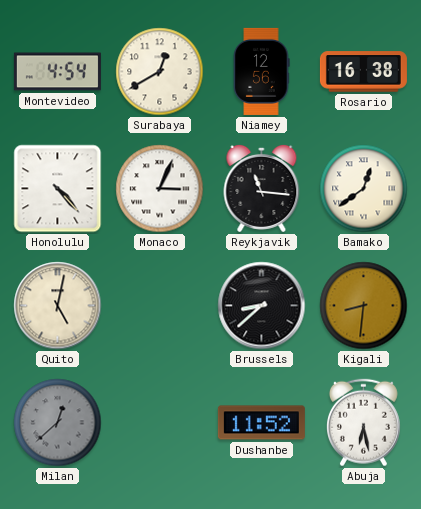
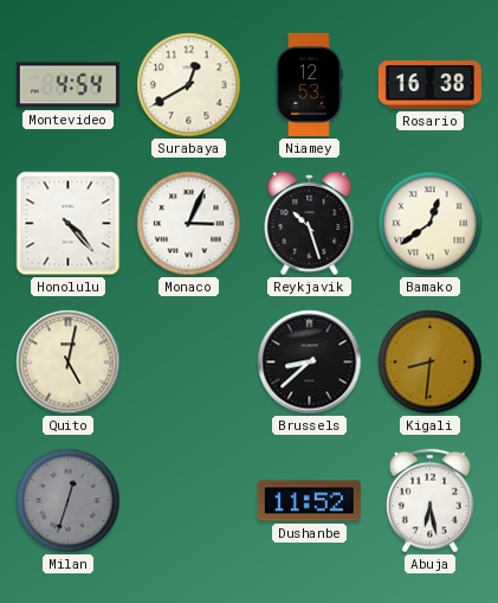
Niamey: 12:56 -> 12:53
Reykjavik: 11:16 -> 10:27
Milan: 12:38 -> 12:33
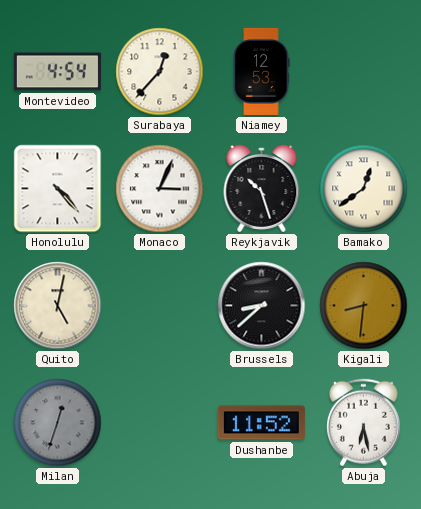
Surabaya: 12:40 -> 12:37
Rosario: 16:38 -> none
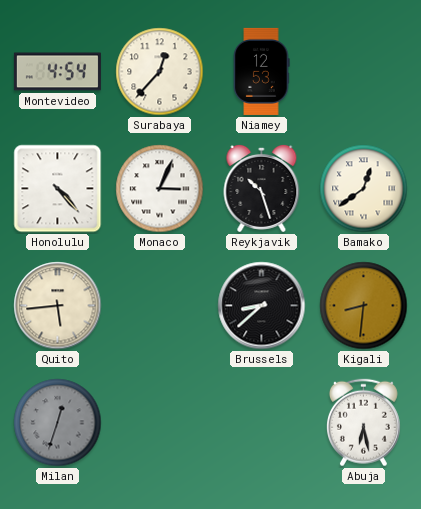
Quito: 5:02 -> 5:44
Dushanbe: 11:52 -> none
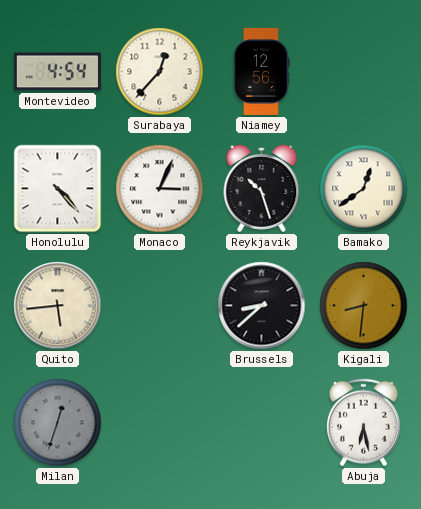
Niamey: 12:53 -> 12:56
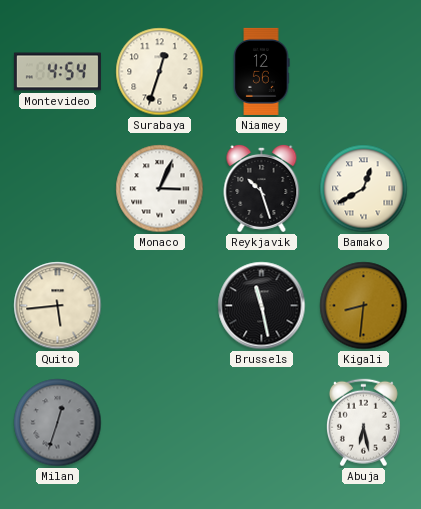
Surabaya: 12:37 -> 12:33
Honolulu: 4:23 -> none
Bamako: 12:39 -> 12:40
Brussels: 8:38 -> 11:28
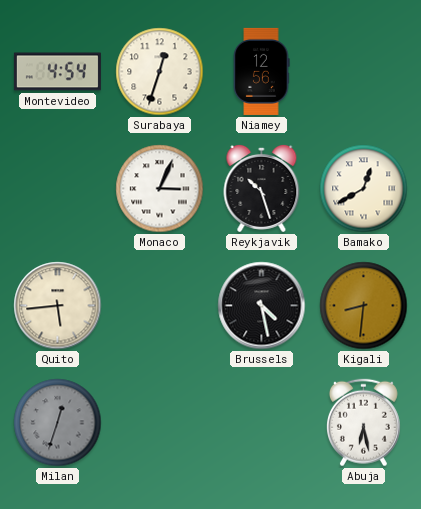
Brussels: 11:28 -> 4:28
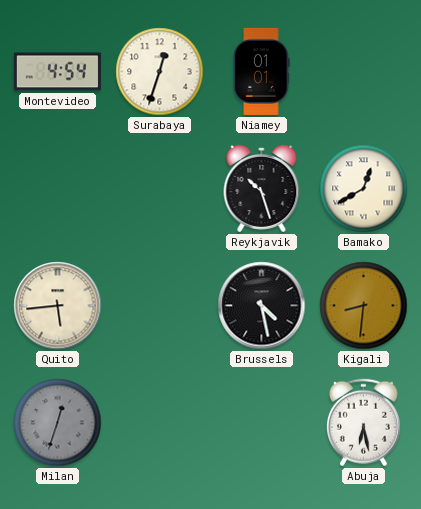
Niamey: 12:56 -> 01:01
Monaco: 3:04 -> none
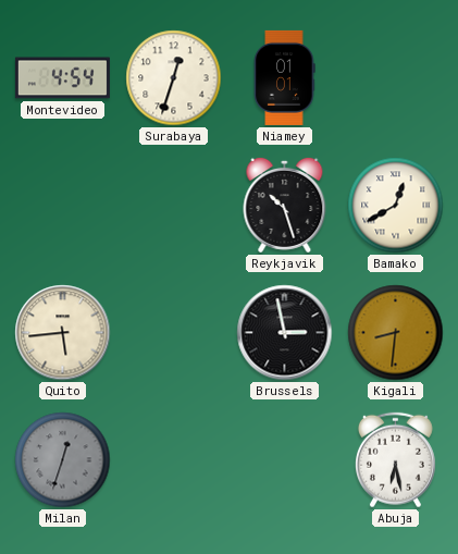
Brussels: 4:28 -> 2:58
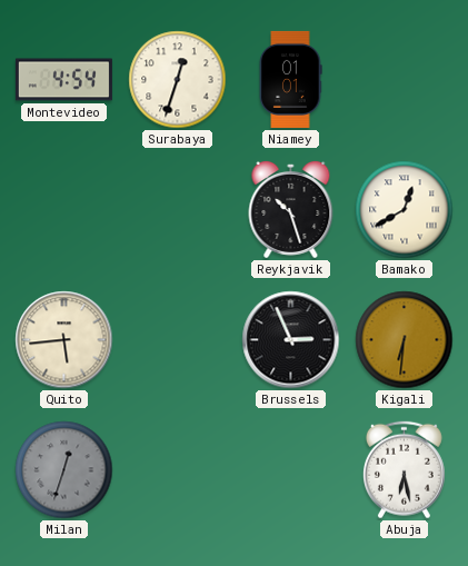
Brussels: 2:58 -> 2:56
Kigali: 8:31 -> 6:31
